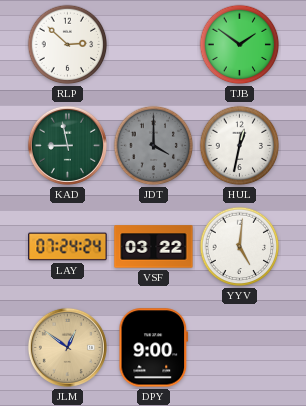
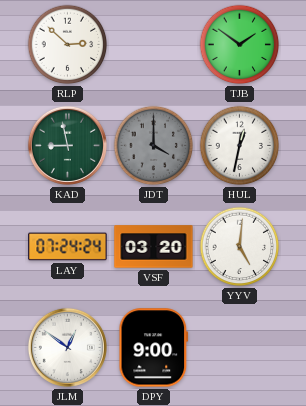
VSF: 03:22 -> 03:20
JLM dial: champagne -> white
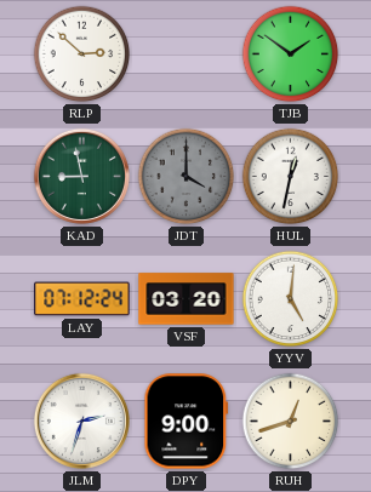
LAY: 07:24 -> 07:12
JLM: 12:51 -> 2:33
RUH: none -> 12:42
